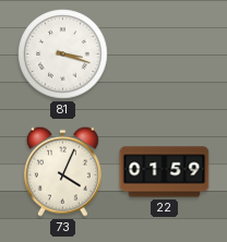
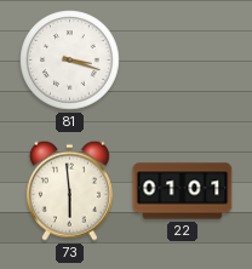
73: 4:04 -> 5:59
22: 01:59 -> 01:01
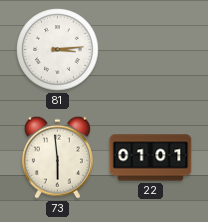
81: 3:18 -> 3:14
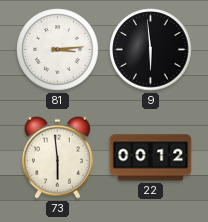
9: none -> 5:59
22: 01:01 -> 00:12
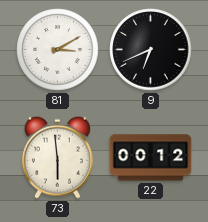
81: 3:14 -> 3:10
9: 5:59 -> 6:41
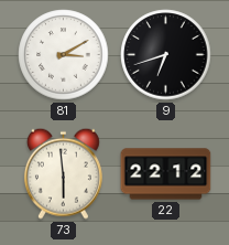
9: 6:41 -> 6:42
22: 00:12 -> 22:12
